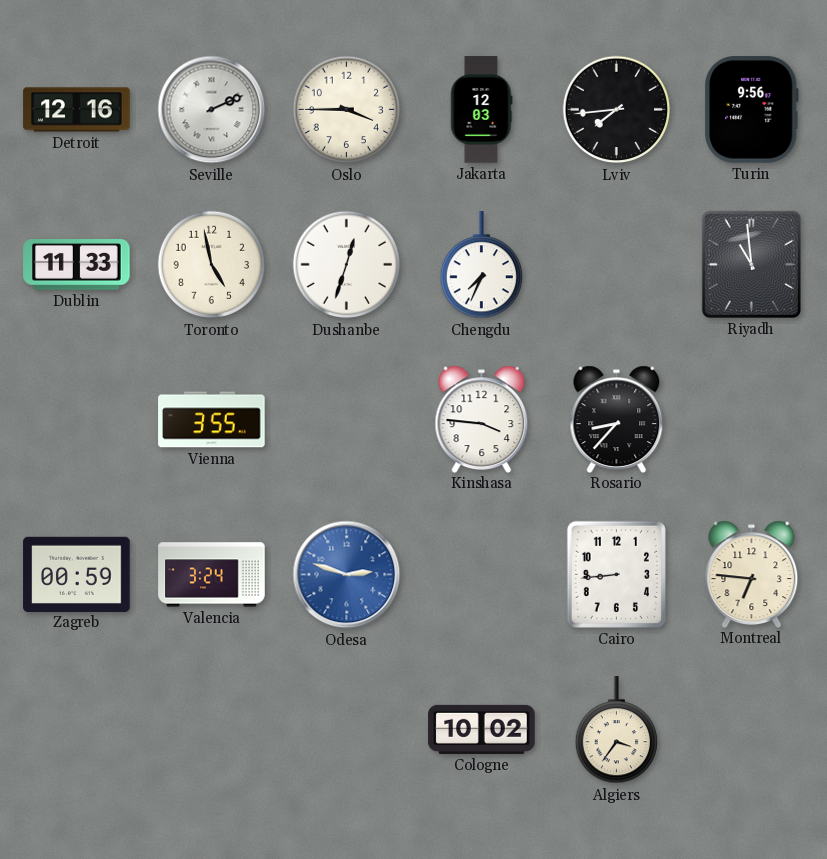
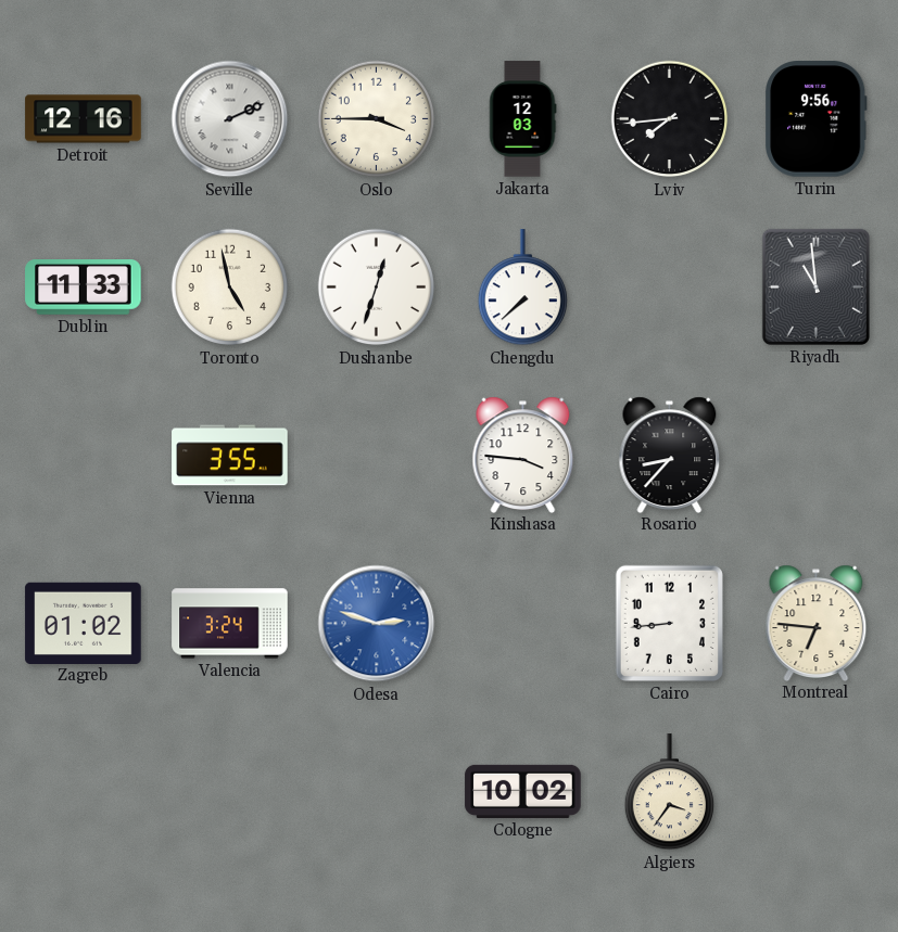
Chengdu: 7:34 -> 7:38
Zagreb: 00:59 -> 01:02
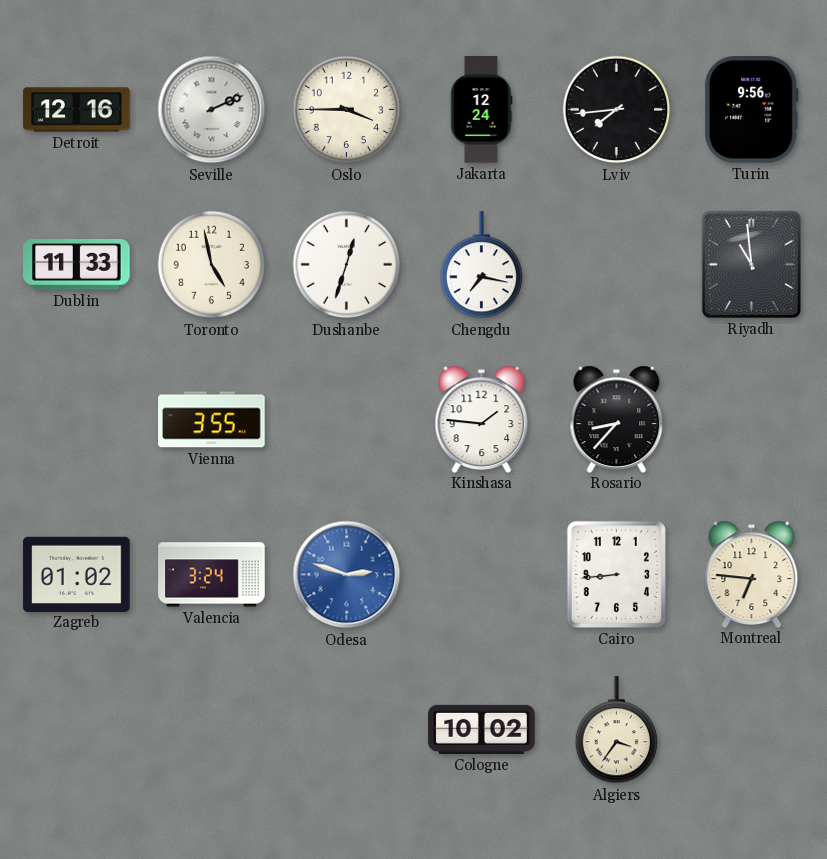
Jakarta: 12:03 -> 12:24
Chengdu: 7:38 -> 7:17
Kinshasa: 3:46 -> 1:46
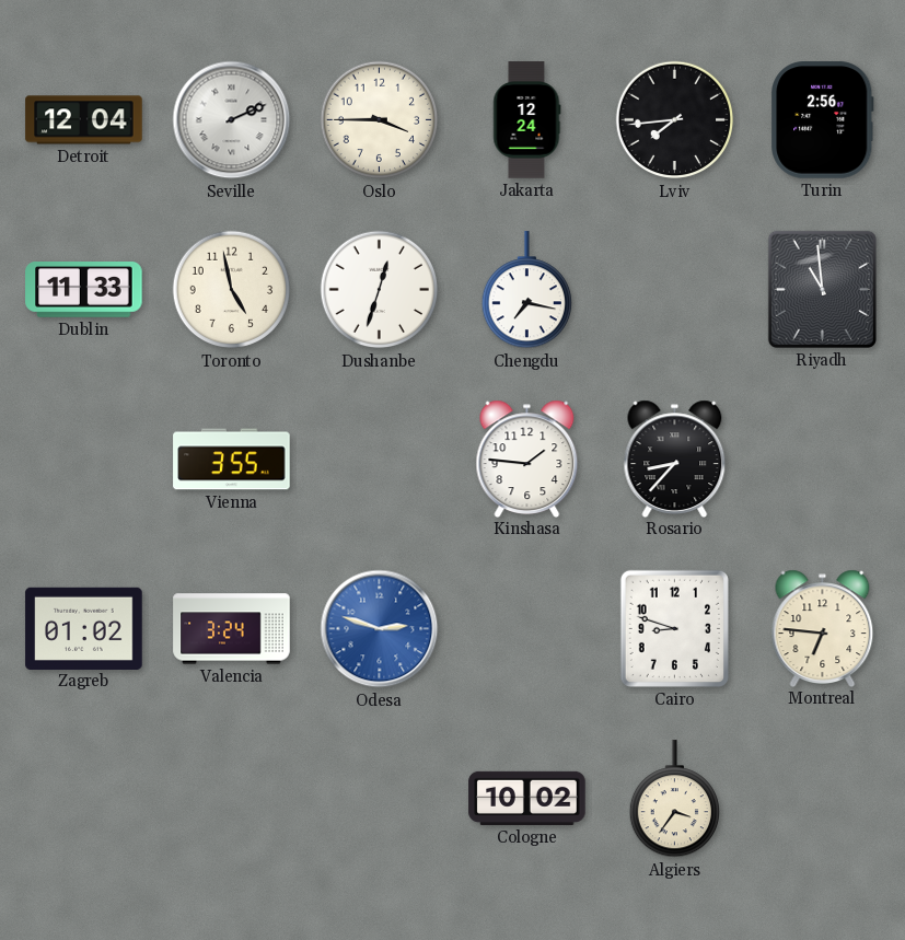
Detroit: 12:16 -> 12:04
Turin: 9:56 -> 2:56
Cairo: 8:44 -> 8:48
